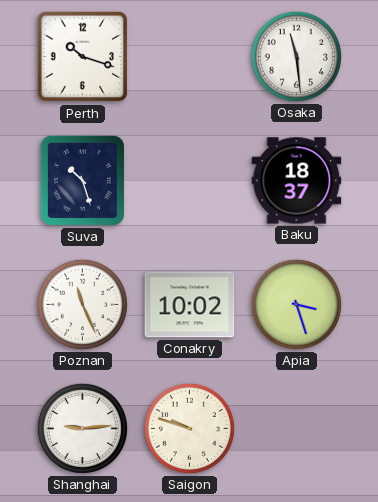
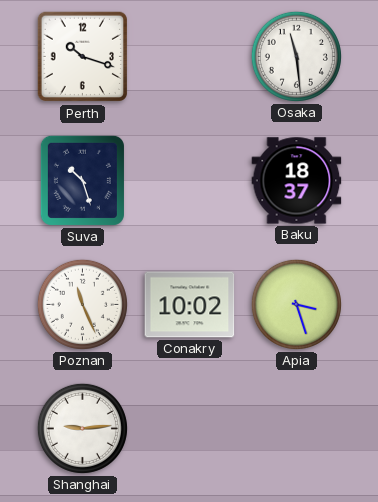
Saigon: 9:48 -> none
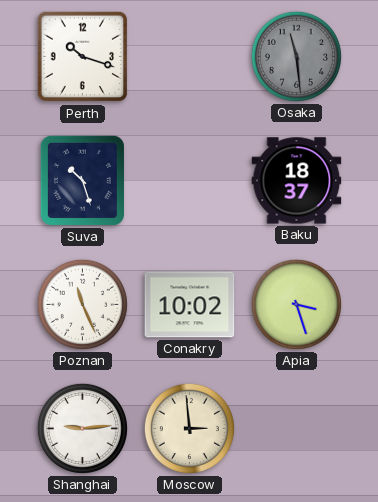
Osaka dial: white -> grey
Moscow: none -> 2:59
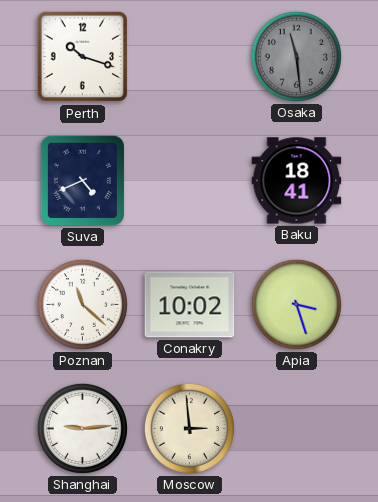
Suva: 10:27 -> 4:41
Baku: 18:37 -> 18:41
Poznan: 11:26 -> 11:22
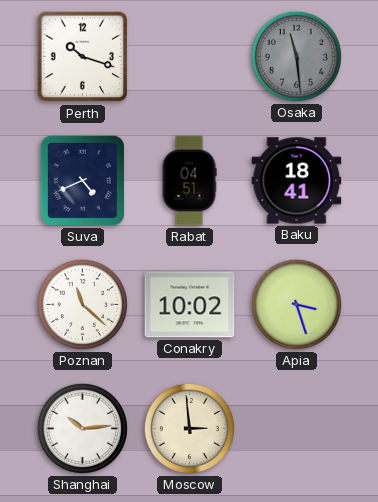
Rabat: none -> 04:51
Shanghai: 9:14 -> 10:14
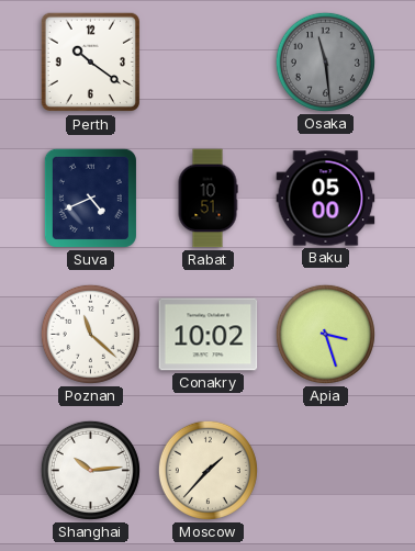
Perth: 10:18 -> 10:21
Rabat: 04:51 -> 10:51
Baku: 18:41 -> 05:00
Moscow: 2:59 -> 1:37
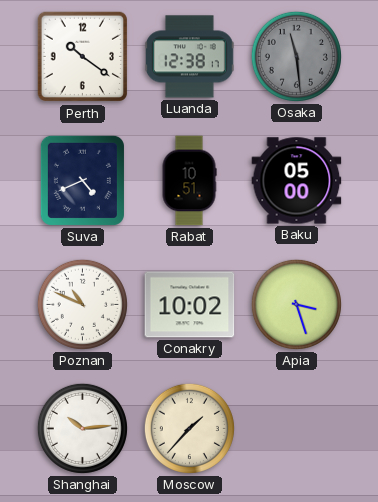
Luanda: none -> 12:38
Poznan: 11:22 -> 10:49
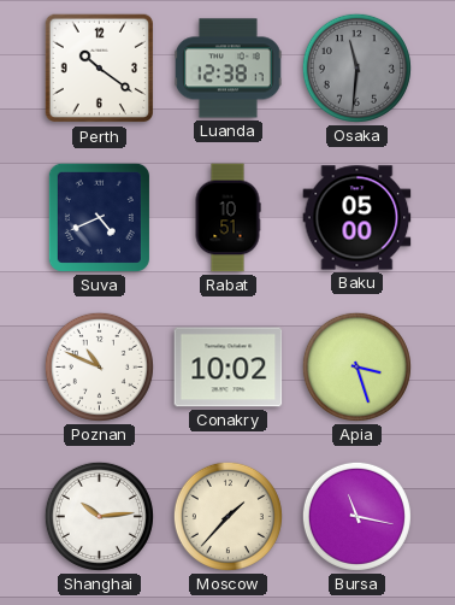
Osaka: 11:29 -> 11:31
Bursa: none -> 11:17
